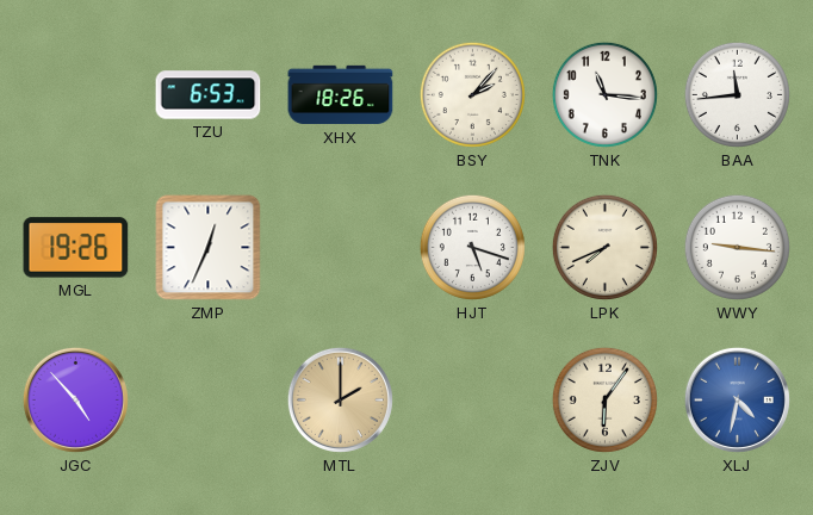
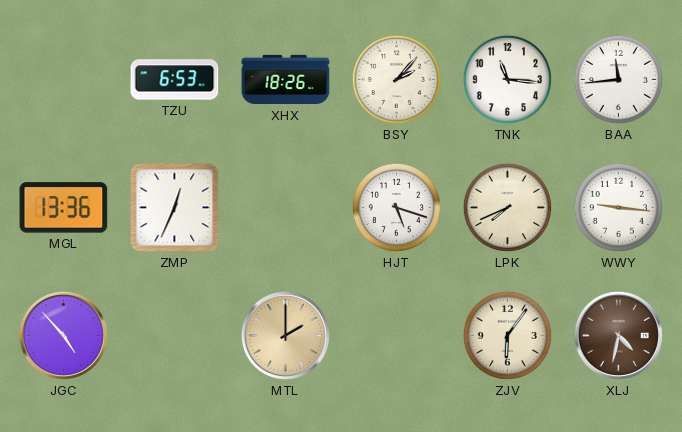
MGL: 19:26 -> 13:36
XLJ dial: blue -> brown
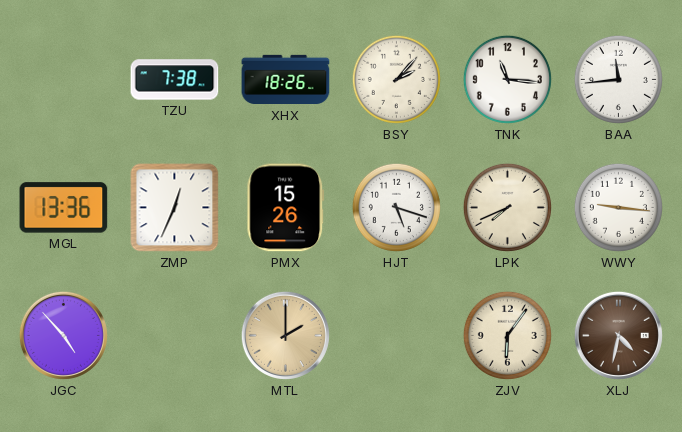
TZU: 6:53 -> 7:38
PMX: none -> 15:26
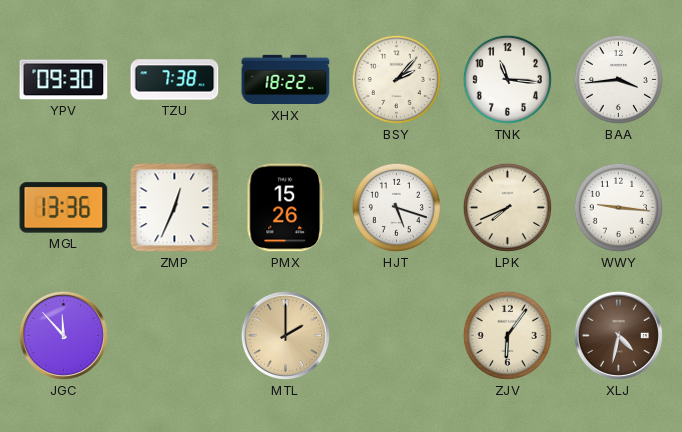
YPV: none -> 09:30
XHX: 18:26 -> 18:22
BAA: 11:44 -> 3:44
JGC: 4:53 -> 11:53
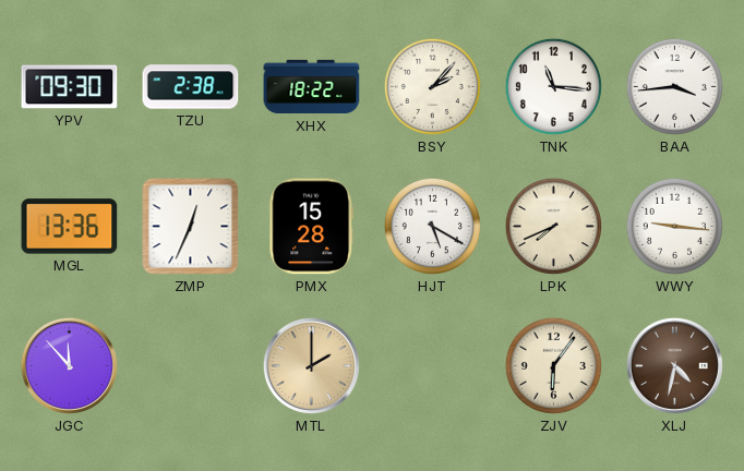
TZU: 7:38 -> 2:38
PMX: 15:26 -> 15:28
HJT: 5:18 -> 5:20
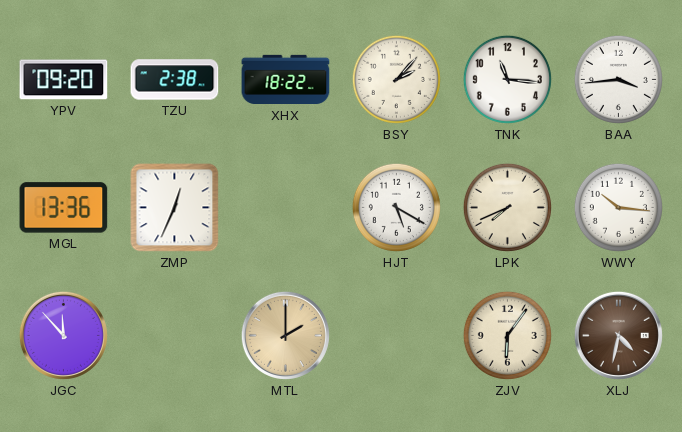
YPV: 09:30 -> 09:20
PMX: 15:28 -> none
WWY: 9:16 -> 10:16
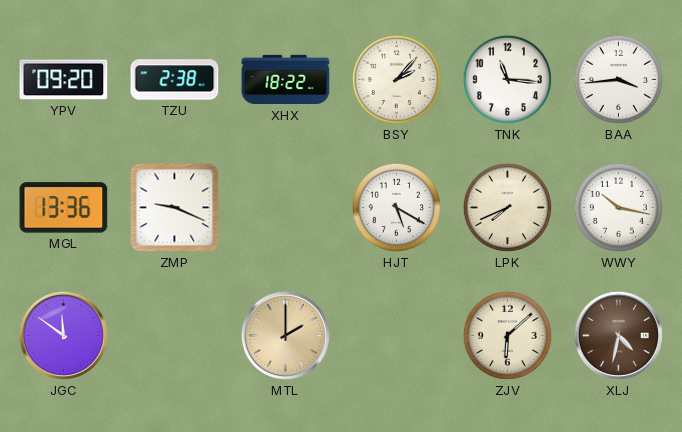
ZMP: 12:34 -> 9:19
WWY: 10:16 -> 10:17
JGC: 11:53 -> 11:51
ZJV: 6:06 -> 6:08
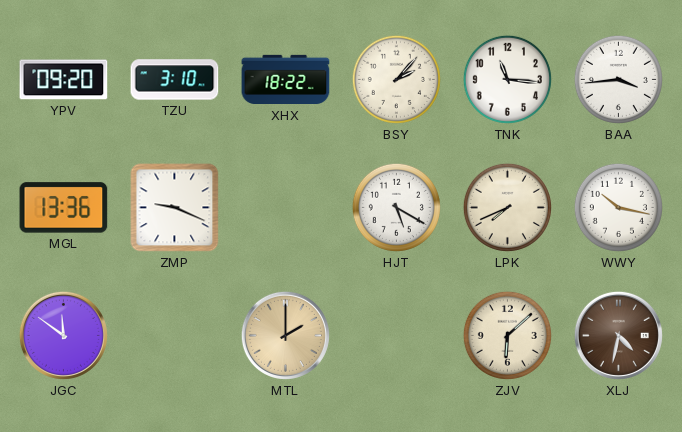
TZU: 2:38 -> 3:10
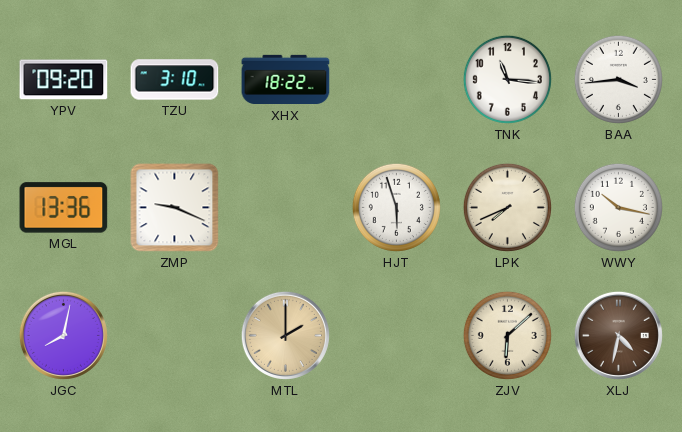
BSY: 2:07 -> none
HJT: 5:20 -> 5:57
JGC: 11:51 -> 8:02
